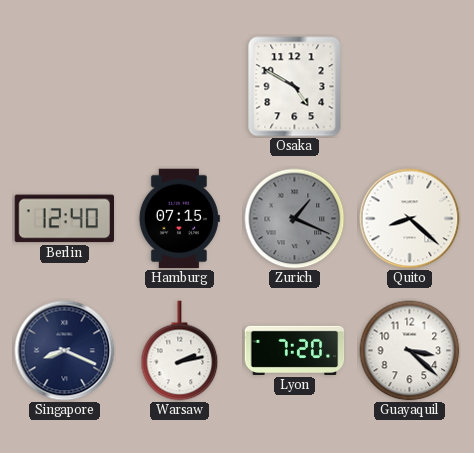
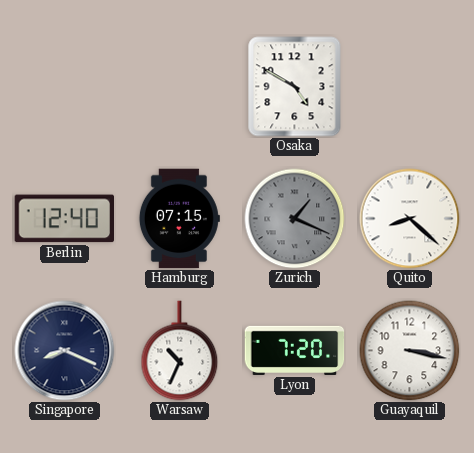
Warsaw: 2:13 -> 10:34
Guayaquil: 3:22 -> 3:17
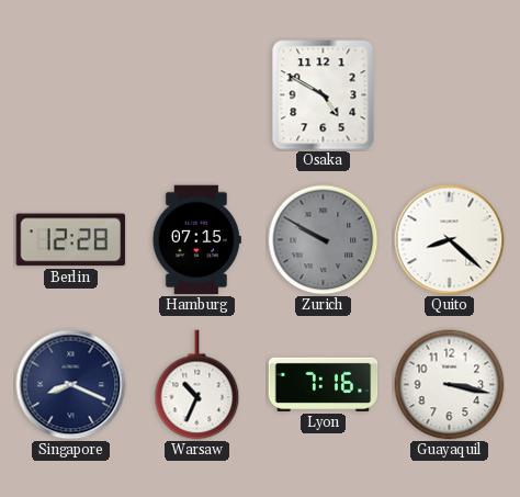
Berlin: 12:40 -> 12:28
Zurich: 1:19 -> 9:50
Lyon: 7:20 -> 7:16
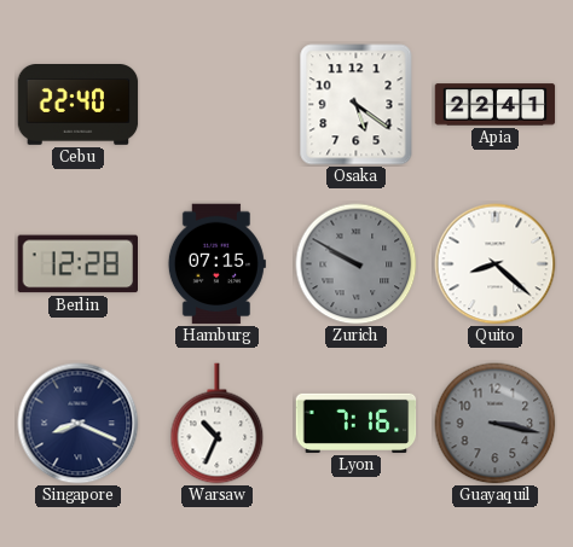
Cebu: none -> 22:40
Osaka: 4:50 -> 5:21
Apia: none -> 22:41
Guayaquil dial: white -> grey
